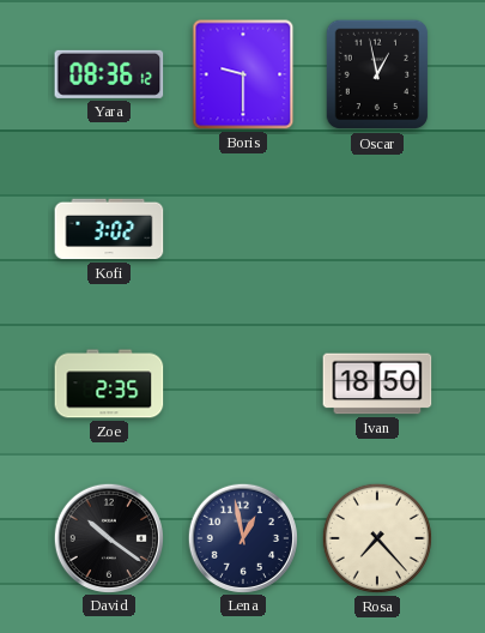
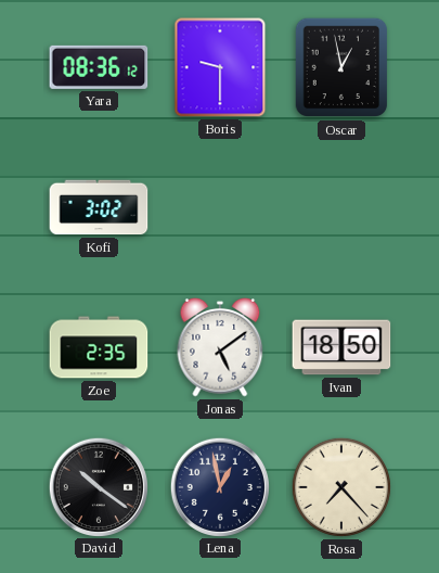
Jonas: none -> 5:09
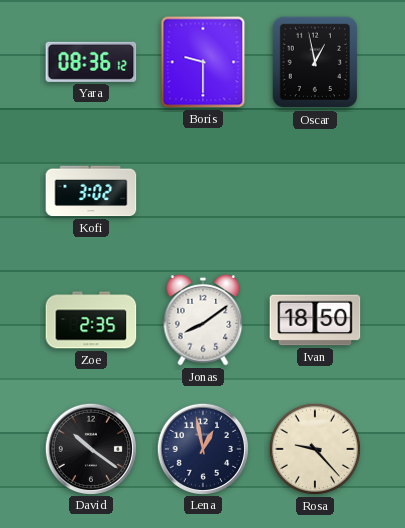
Jonas: 5:09 -> 8:09
Rosa: 7:23 -> 9:23
